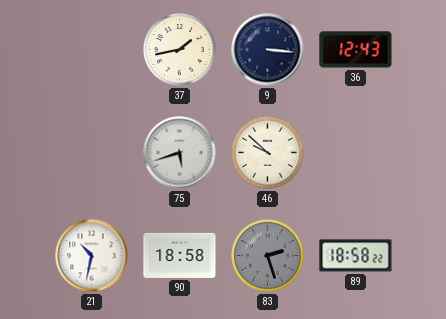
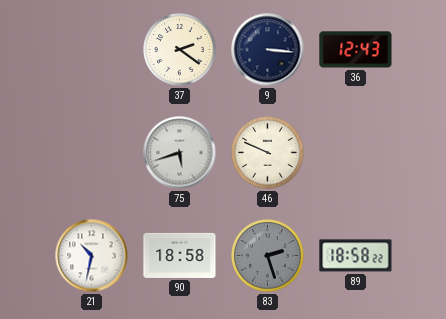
37: 1:43 -> 2:21
46: 9:52 -> 9:49
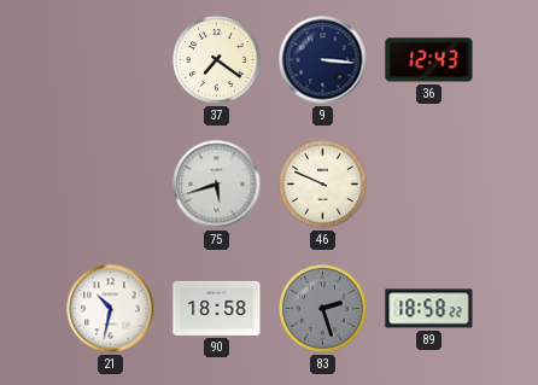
37: 2:21 -> 7:21
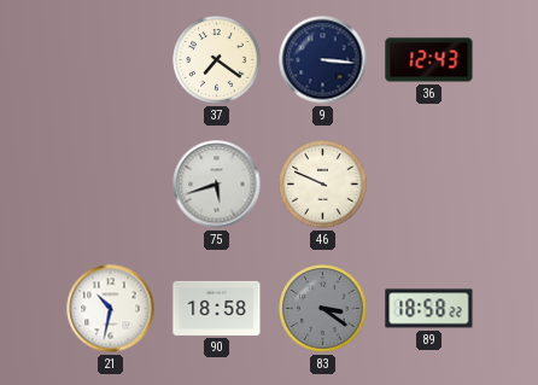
83: 2:27 -> 3:21
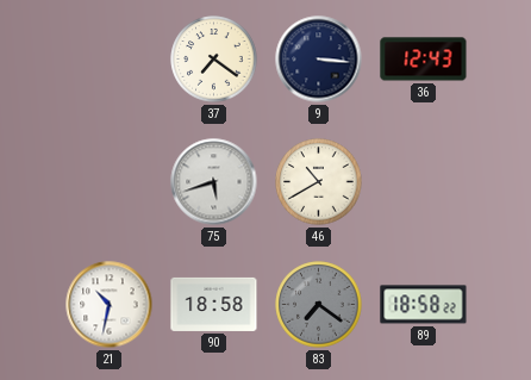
46: 9:49 -> 10:40
83: 3:21 -> 7:21
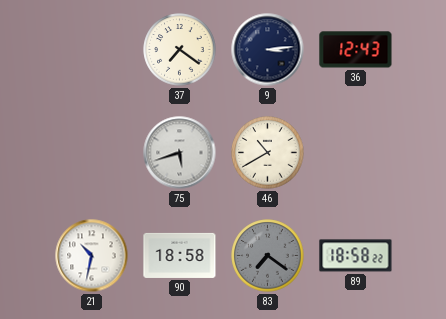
9: 3:16 -> 3:14
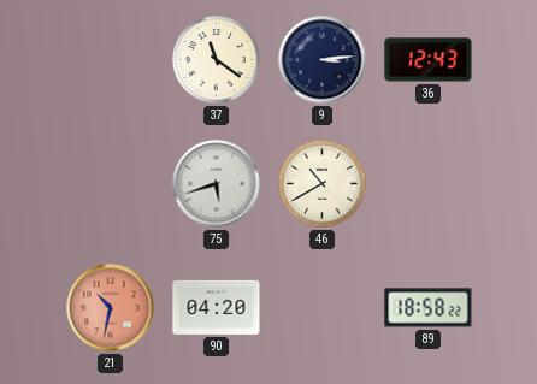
37: 7:21 -> 11:21
21 dial: white -> salmon
90: 18:58 -> 04:20
83: 7:21 -> none
